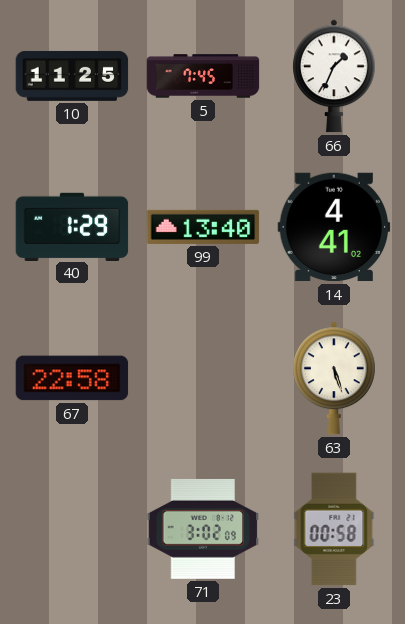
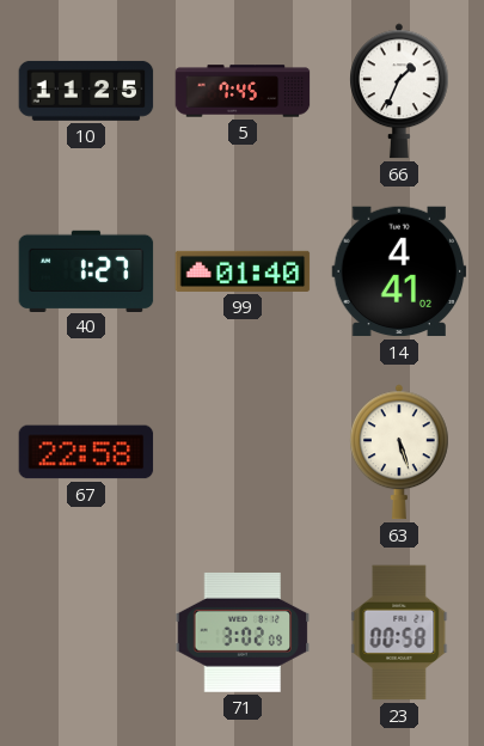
40: 1:29 -> 1:27
99: 13:40 -> 01:40
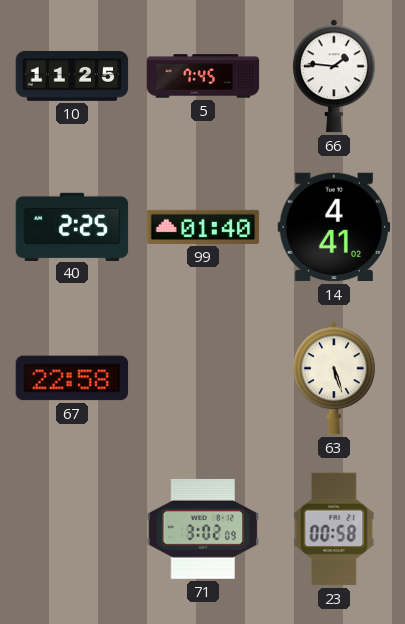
66: 1:34 -> 1:46
40: 1:27 -> 2:25
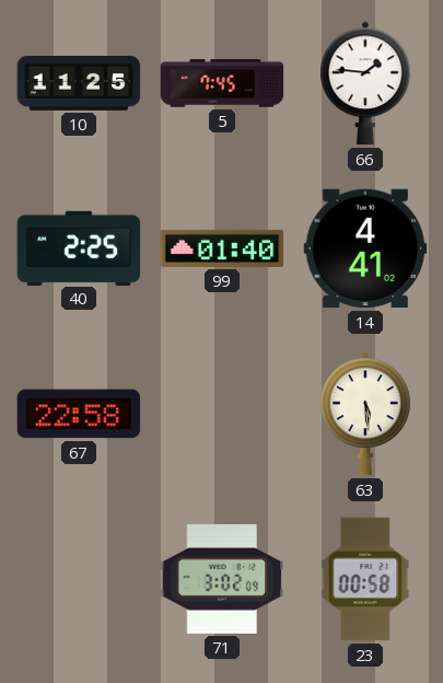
63: 5:27 -> 5:29
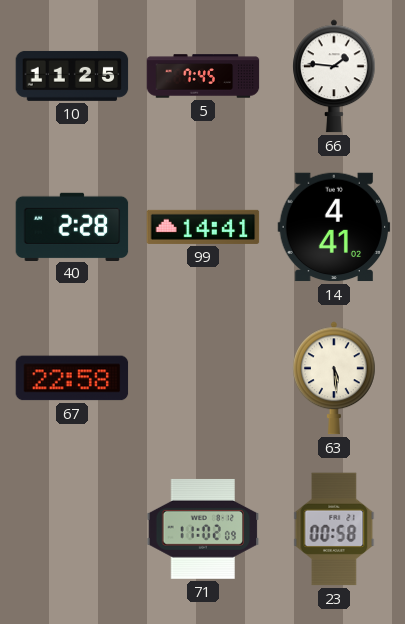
40: 2:25 -> 2:28
99: 01:40 -> 14:41
71: 3:02 -> 11:02
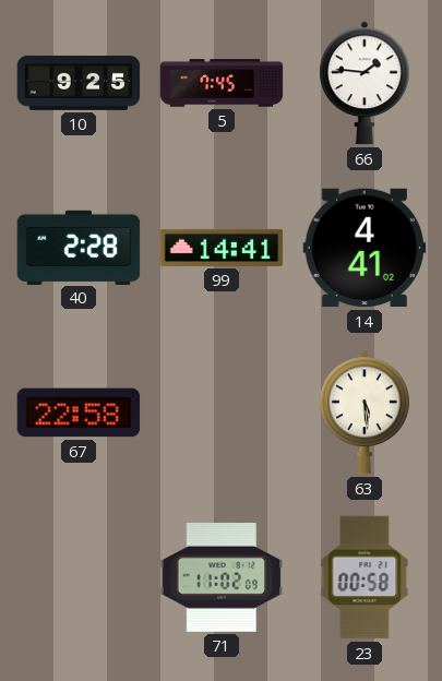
10: 11:25 -> 9:25
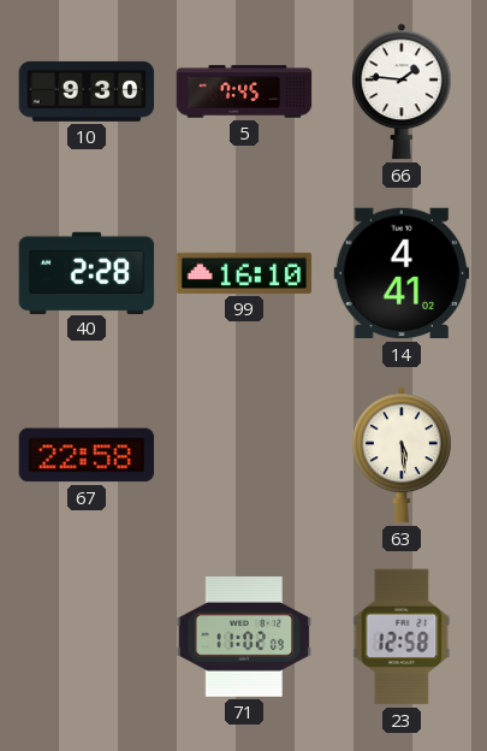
10: 9:25 -> 9:30
99: 14:41 -> 16:10
23: 00:58 -> 12:58
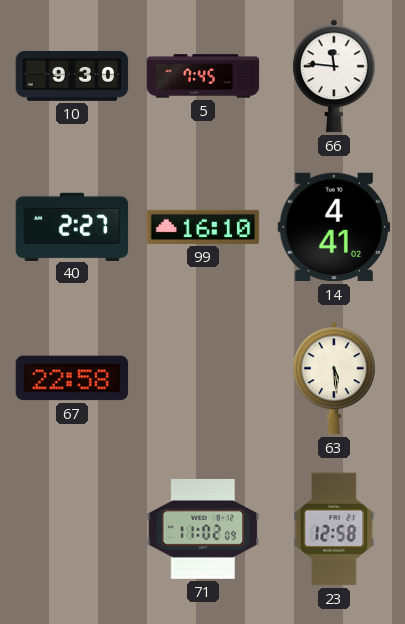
66: 1:46 -> 11:46
40: 2:28 -> 2:27
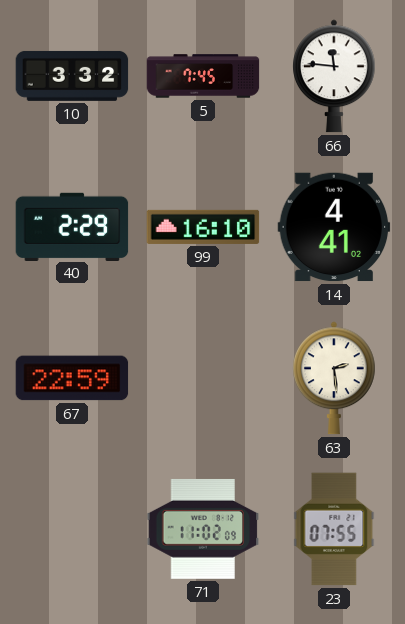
10: 9:30 -> 3:32
40: 2:27 -> 2:29
67: 22:58 -> 22:59
63: 5:29 -> 2:29
23: 12:58 -> 07:55
